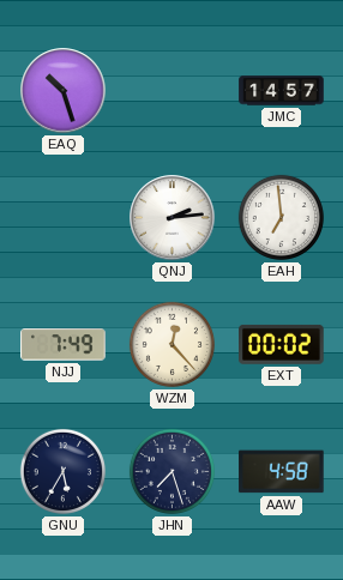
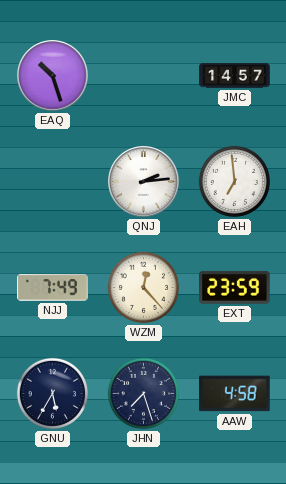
EXT: 00:02 -> 23:59
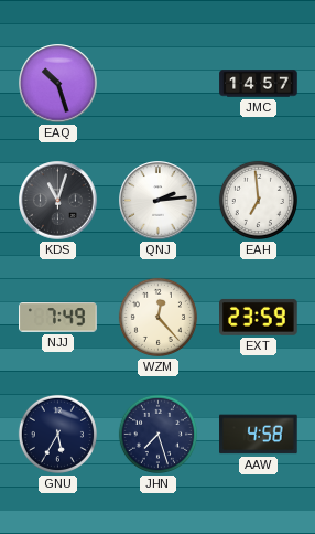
KDS: none -> 11:03
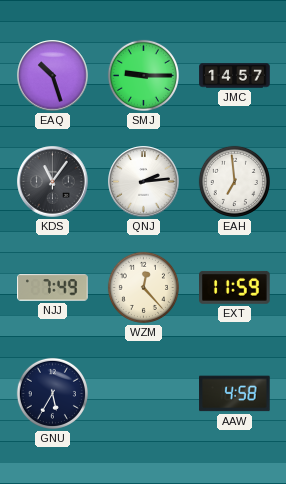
SMJ: none -> 9:15
KDS: 11:03 -> 11:06
EXT: 23:59 -> 11:59
JHN: 7:27 -> none
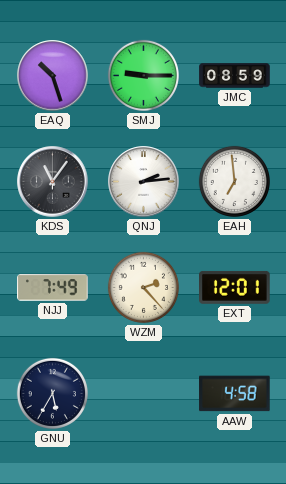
JMC: 14:57 -> 08:59
WZM: 12:23 -> 2:23
EXT: 11:59 -> 12:01
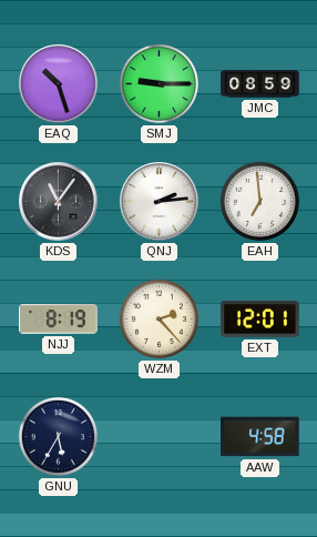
NJJ: 7:49 -> 8:19
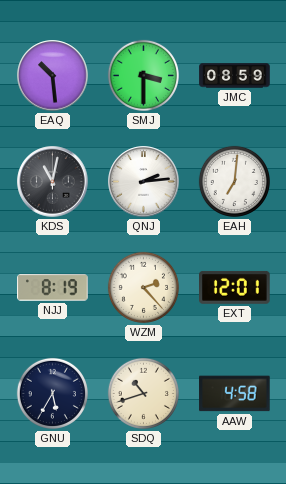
EAQ: 10:27 -> 10:29
SMJ: 9:15 -> 3:30
KDS: 11:06 -> 11:02
EAH: 6:59 -> 7:01
SDQ: none -> 10:42
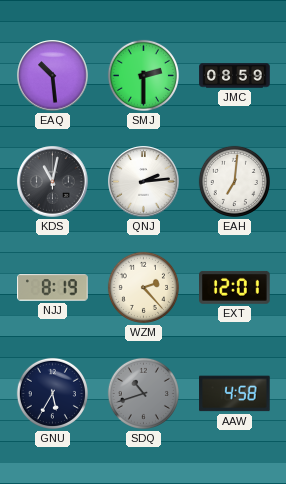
SMJ: 3:30 -> 2:30
SDQ dial: cream -> grey
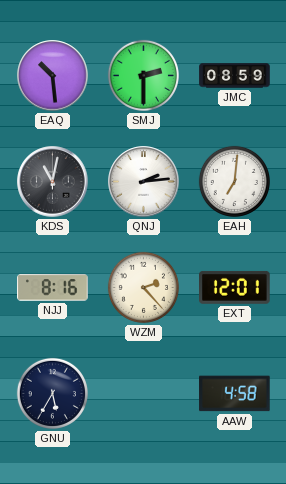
NJJ: 8:19 -> 8:16
SDQ: 10:42 -> none
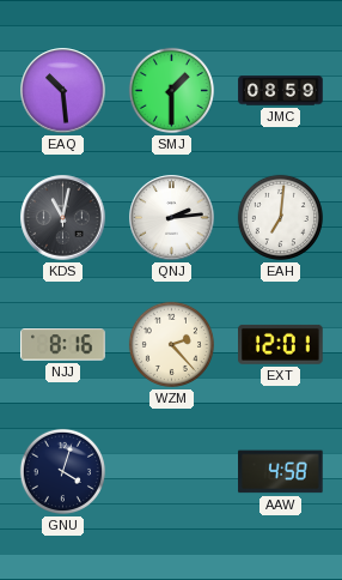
SMJ: 2:30 -> 1:30
GNU: 5:35 -> 4:03
